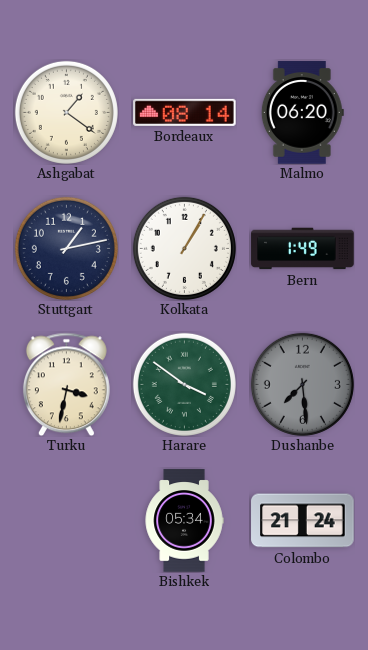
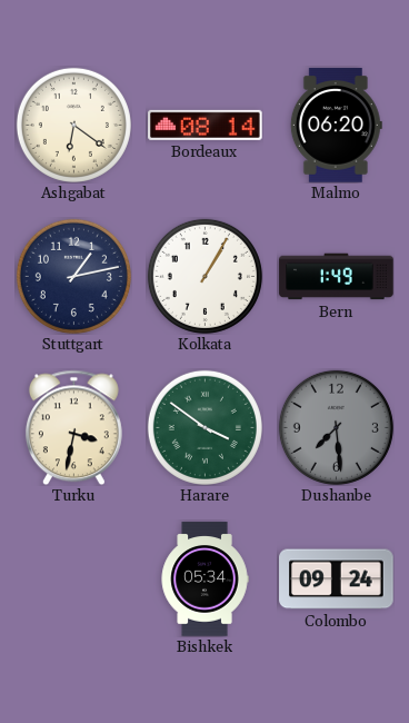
Ashgabat: 1:21 -> 6:21
Colombo: 21:24 -> 09:24
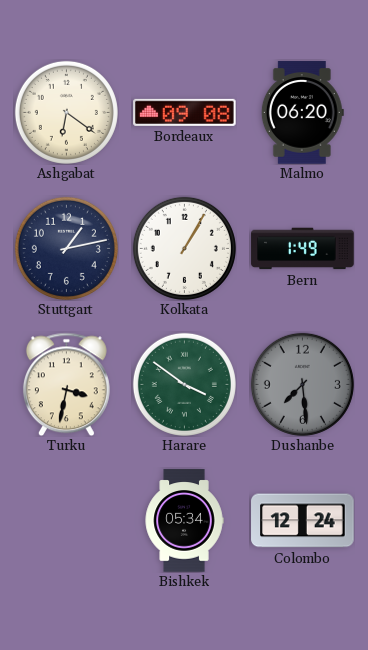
Bordeaux: 08:14 -> 09:08
Colombo: 09:24 -> 12:24
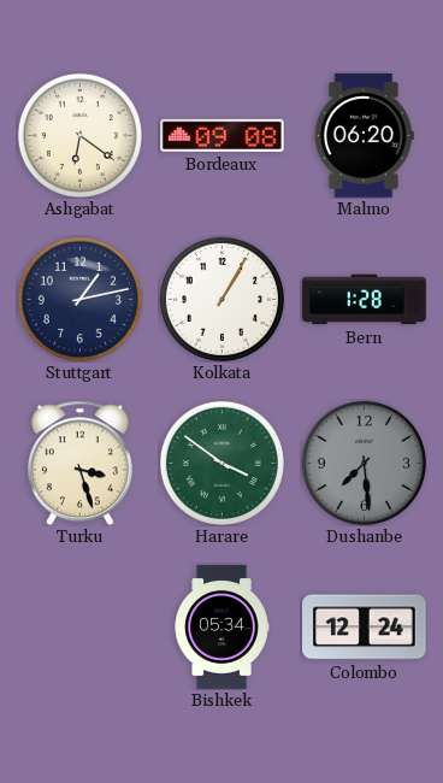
Bern: 1:49 -> 1:28
Turku: 3:32 -> 3:27
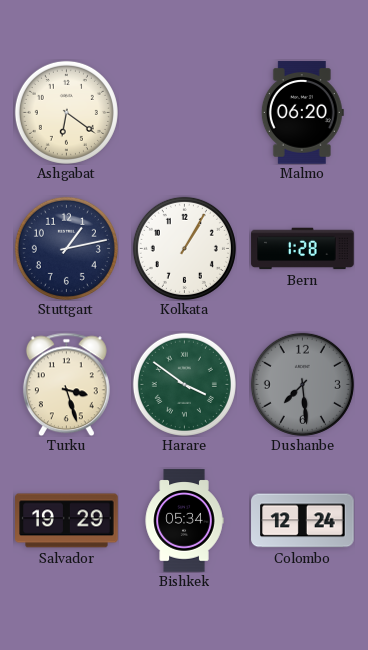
Bordeaux: 09:08 -> none
Salvador: none -> 19:29
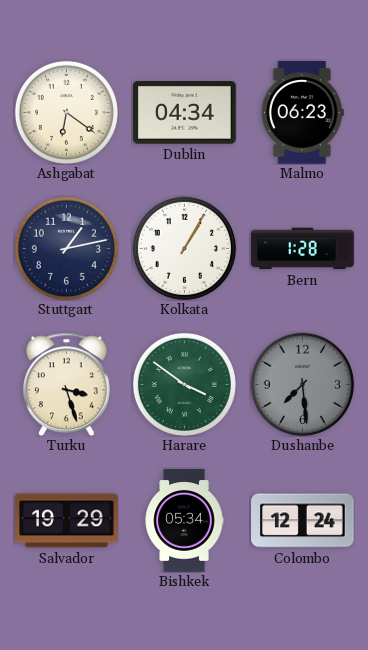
Dublin: none -> 04:34
Malmo: 06:20 -> 06:23
